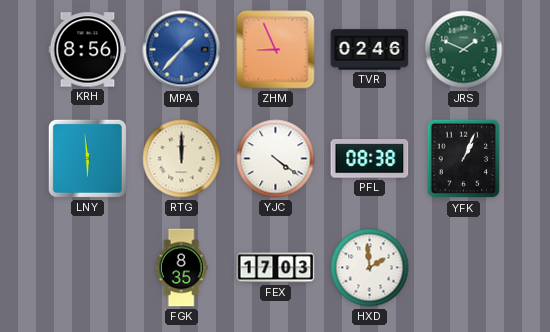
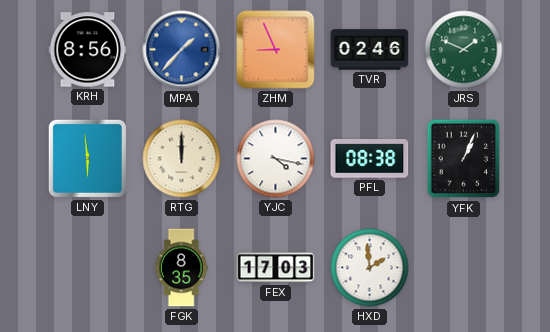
YJC: 4:21 -> 4:17
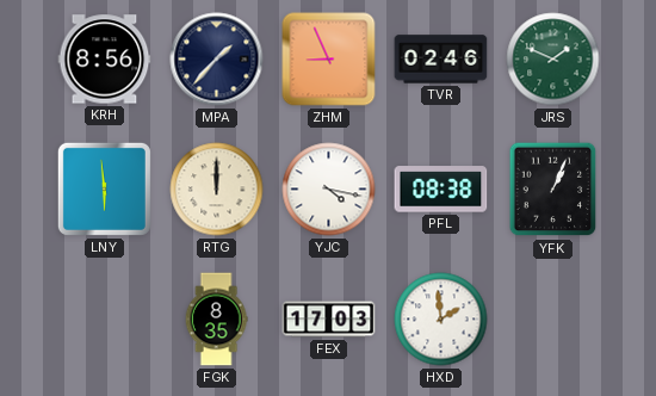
MPA dial: blue -> navy
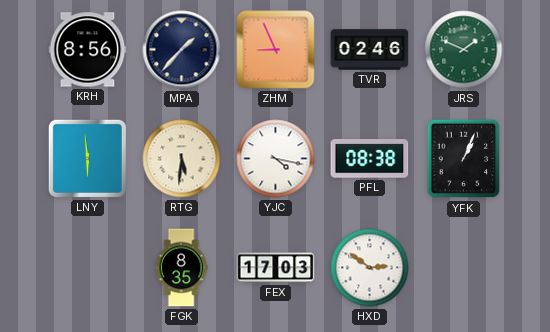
RTG: 12:00 -> 5:31
HXD: 1:59 -> 2:51
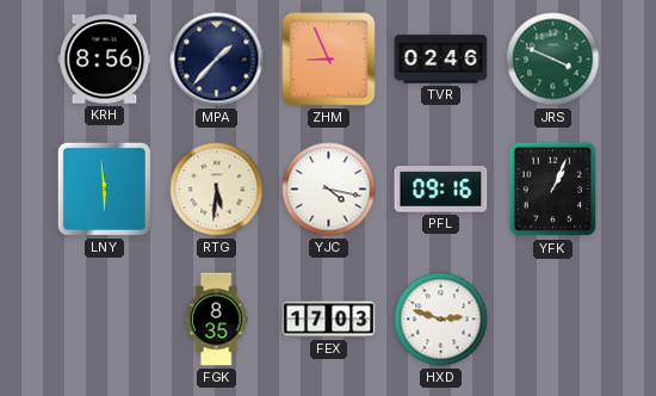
JRS: 1:49 -> 3:49
PFL: 08:38 -> 09:16
HXD: 2:51 -> 2:48
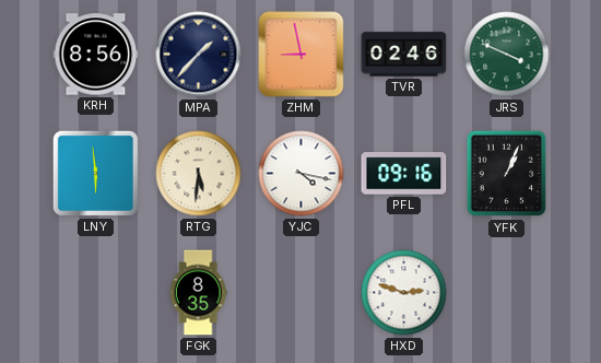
ZHM: 8:56 -> 8:58
FEX: 17:03 -> none
